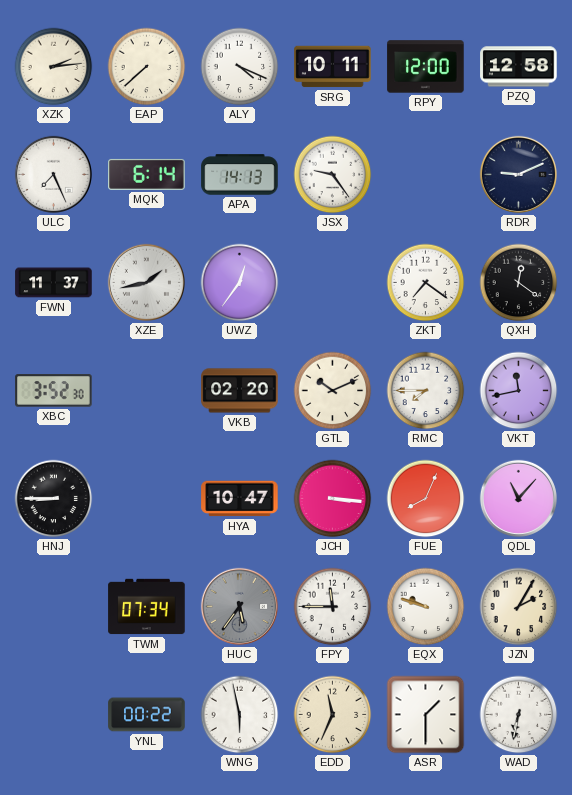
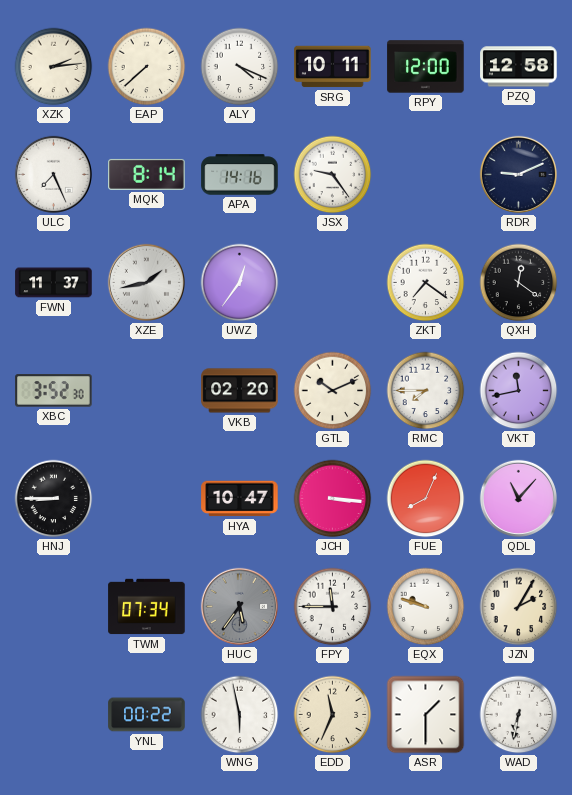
MQK: 6:14 -> 8:14
APA: 14:13 -> 14:16
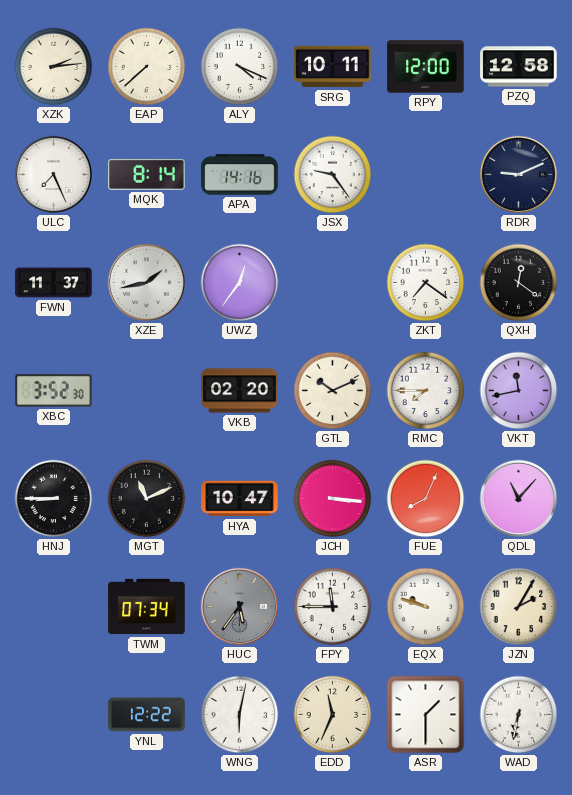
MGT: none -> 11:11
YNL: 00:22 -> 12:22
WNG: 5:58 -> 6:02
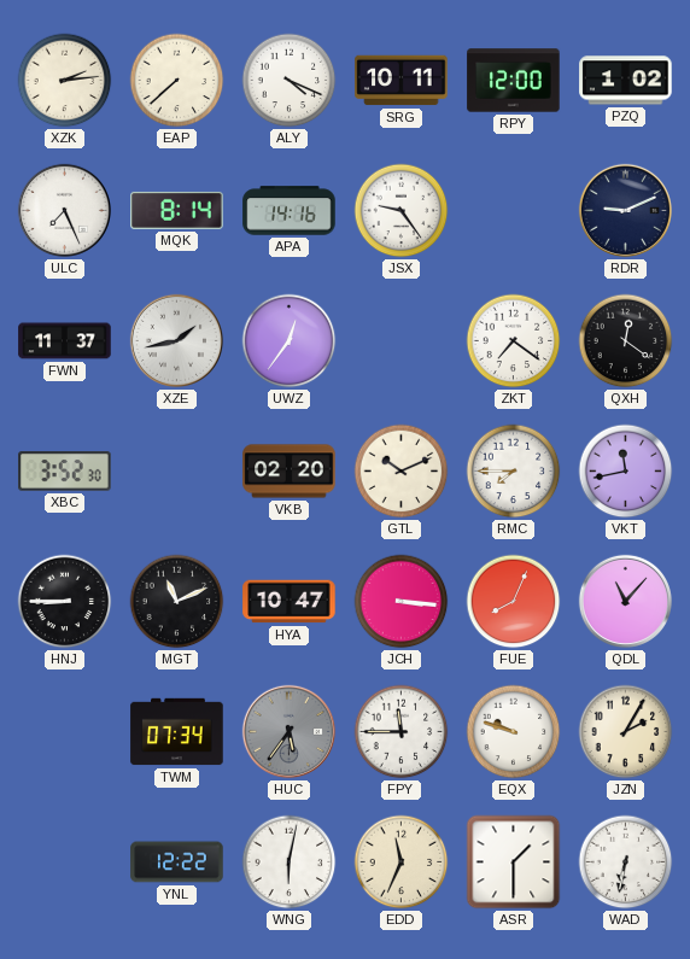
PZQ: 12:58 -> 1:02
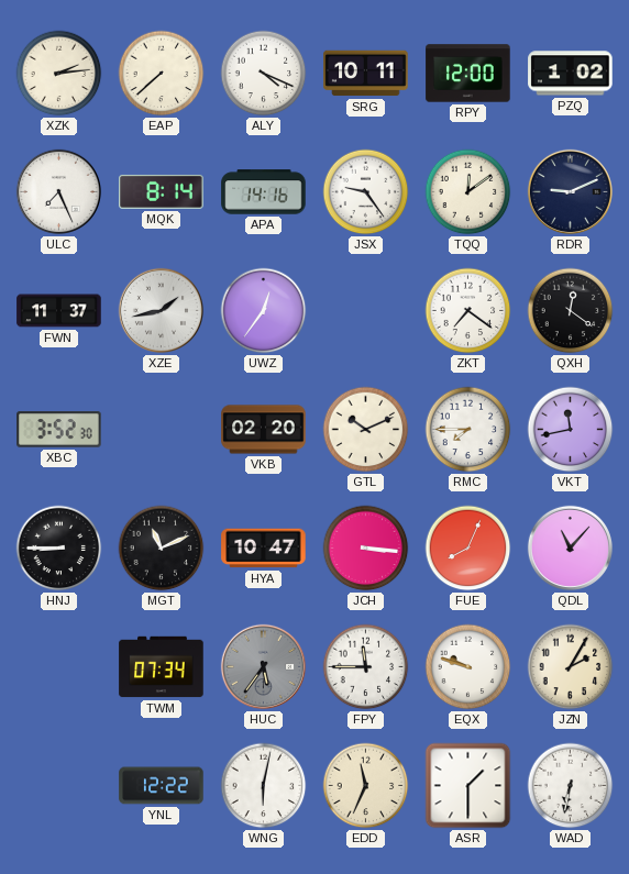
TQQ: none -> 12:09
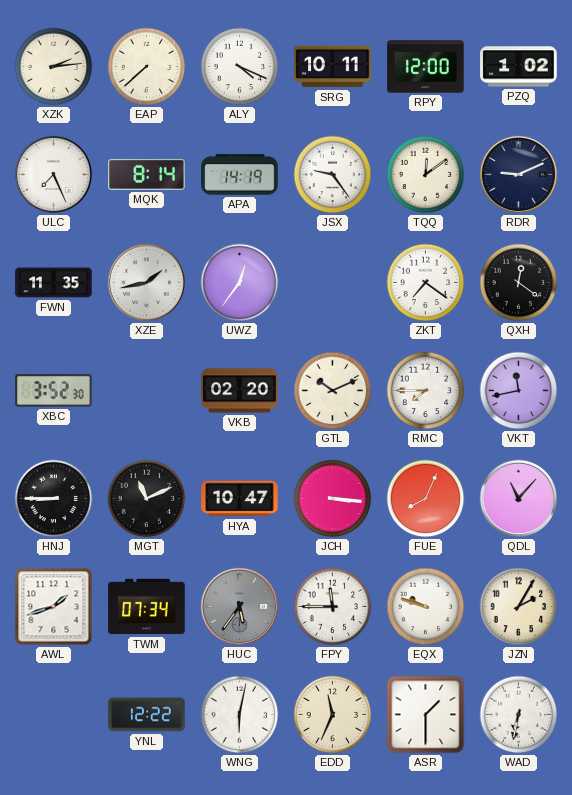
APA: 14:16 -> 14:19
FWN: 11:37 -> 11:35
AWL: none -> 1:42
